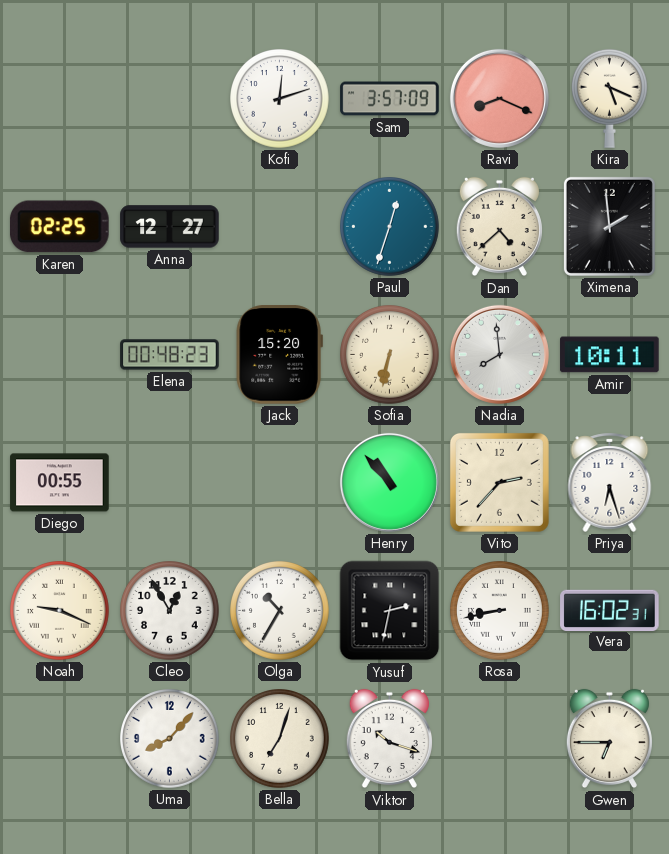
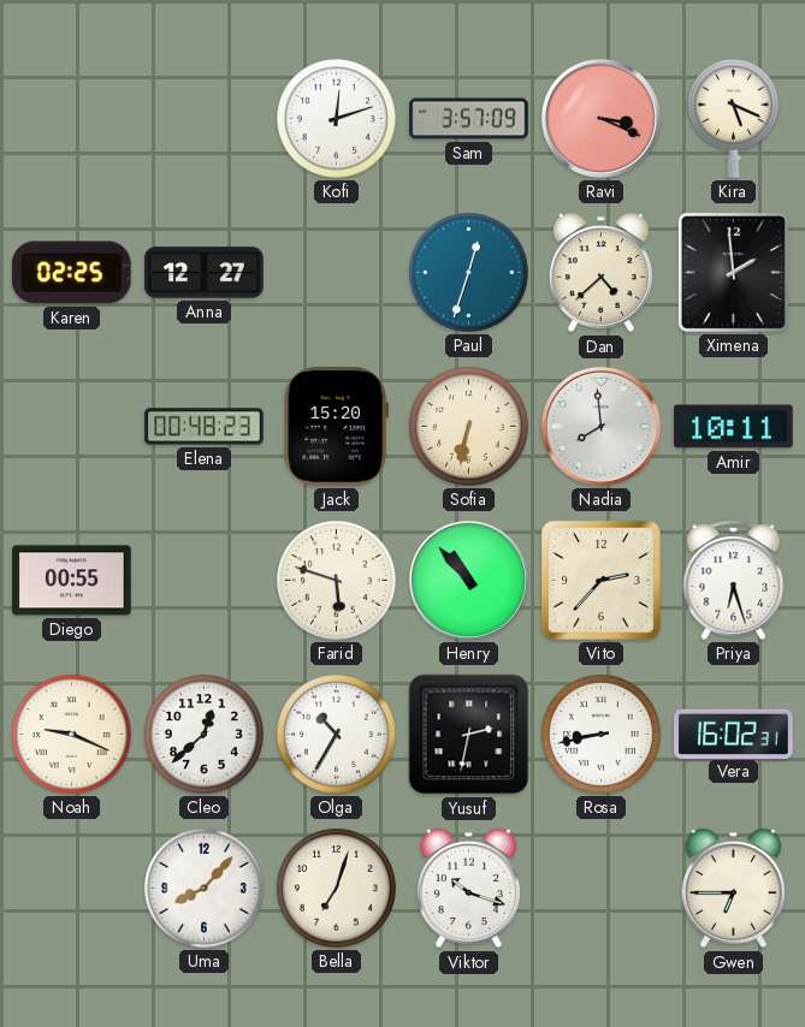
Ravi: 8:19 -> 3:19
Farid: none -> 5:48
Cleo: 12:55 -> 12:38
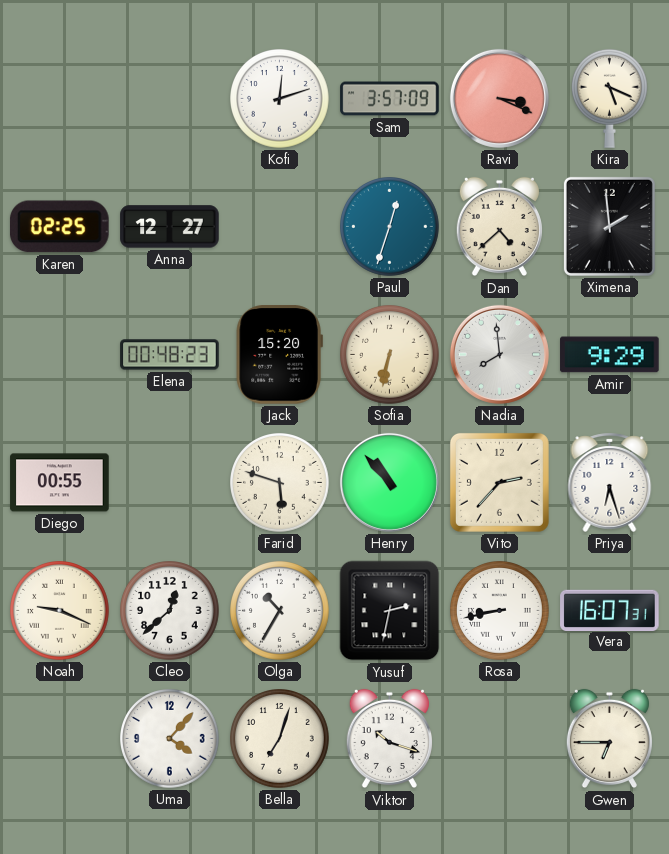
Amir: 10:11 -> 9:29
Vera: 16:02 -> 16:07
Uma: 8:07 -> 4:07
